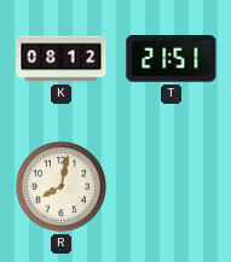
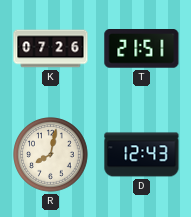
K: 08:12 -> 07:26
D: none -> 12:43
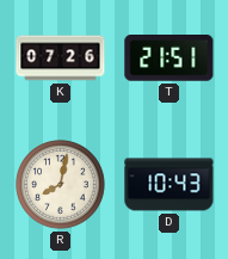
D: 12:43 -> 10:43
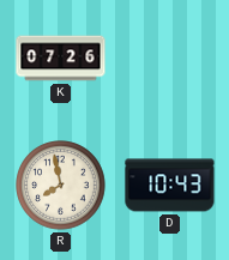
T: 21:51 -> none
R: 8:02 -> 7:58
